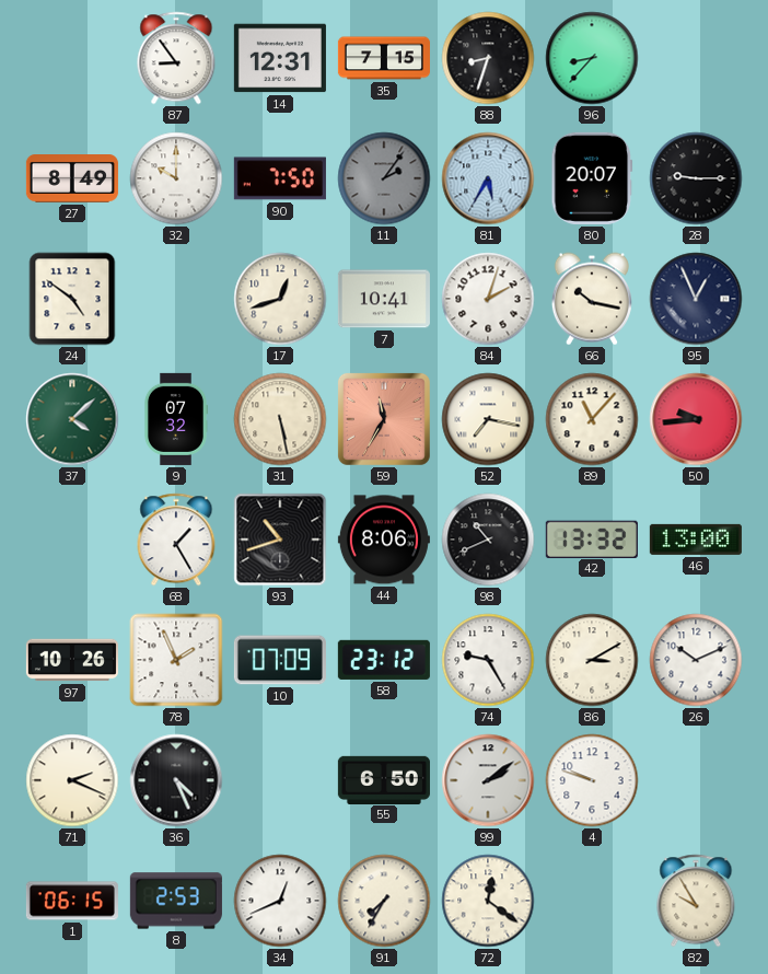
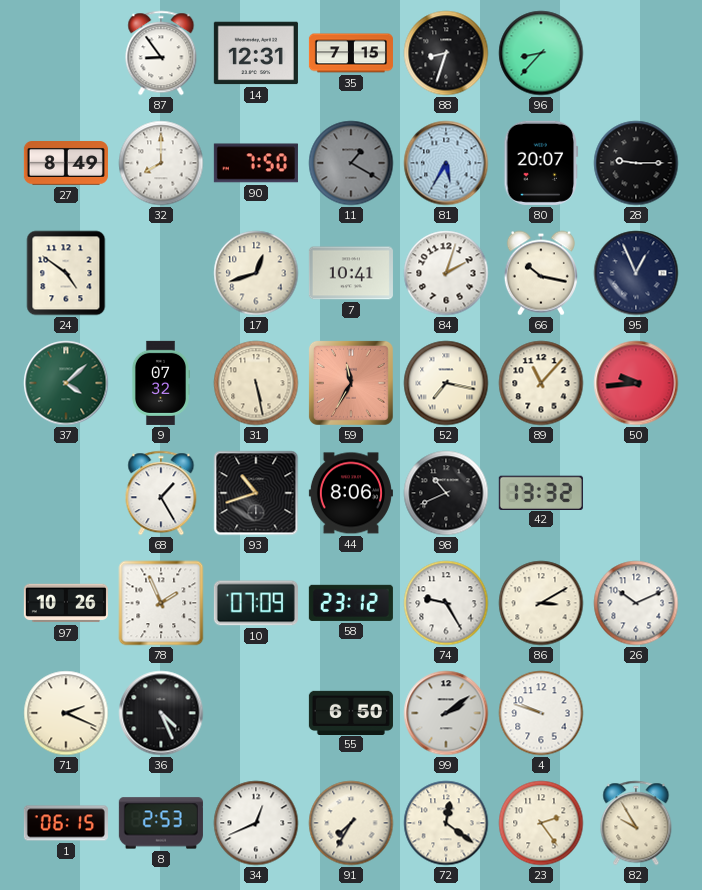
32: 10:00 -> 8:00
11: 2:06 -> 1:20
46: 13:00 -> none
23: none -> 2:24
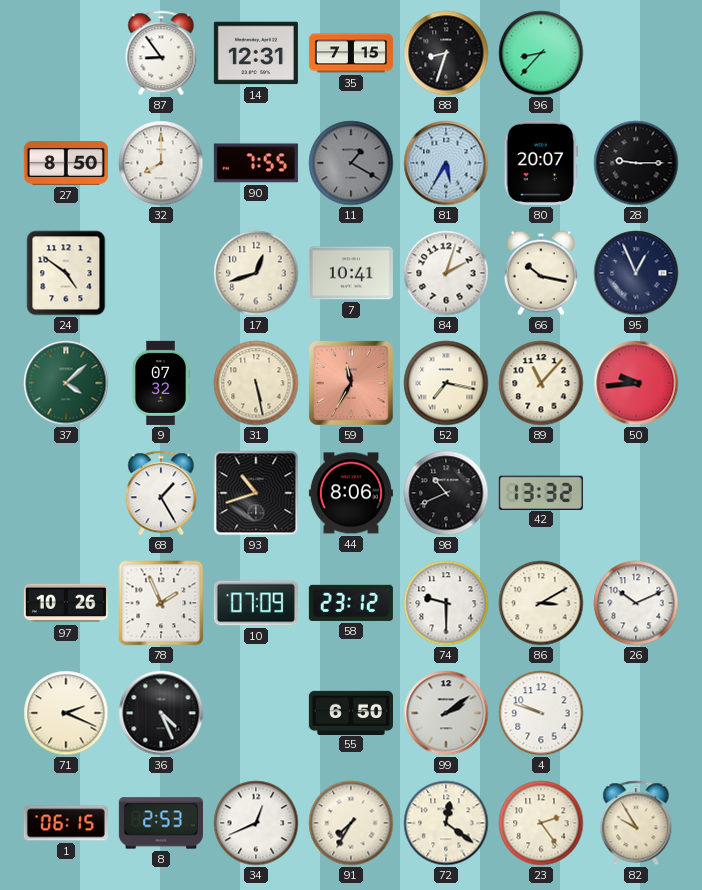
27: 8:49 -> 8:50
90: 7:50 -> 7:55
74: 9:25 -> 9:30
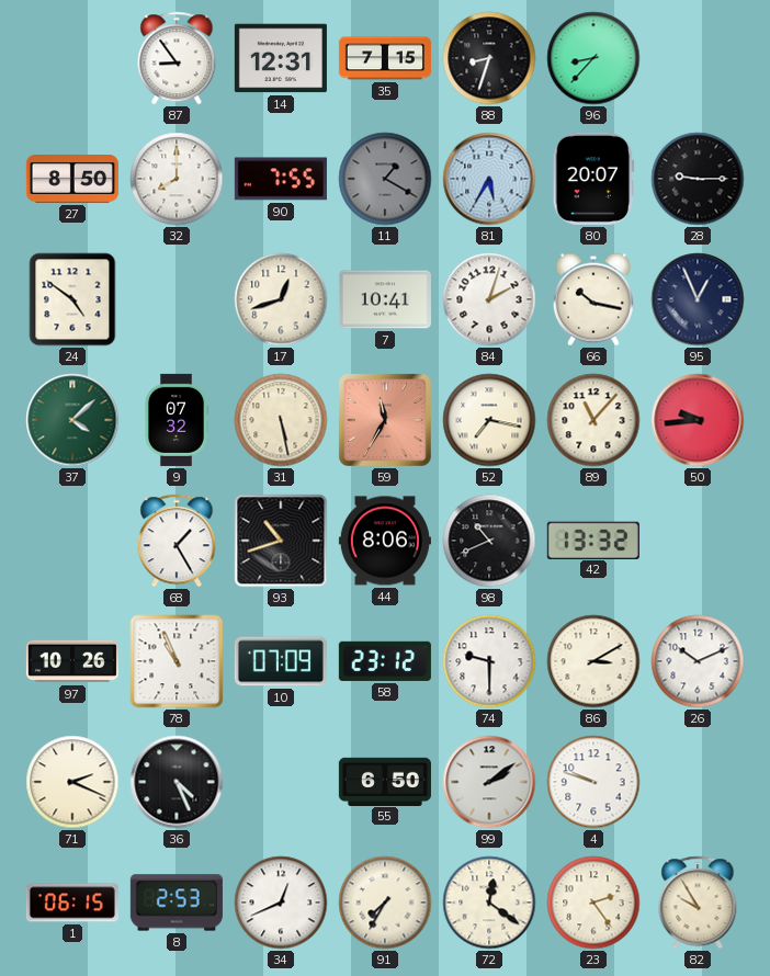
78: 1:56 -> 10:56
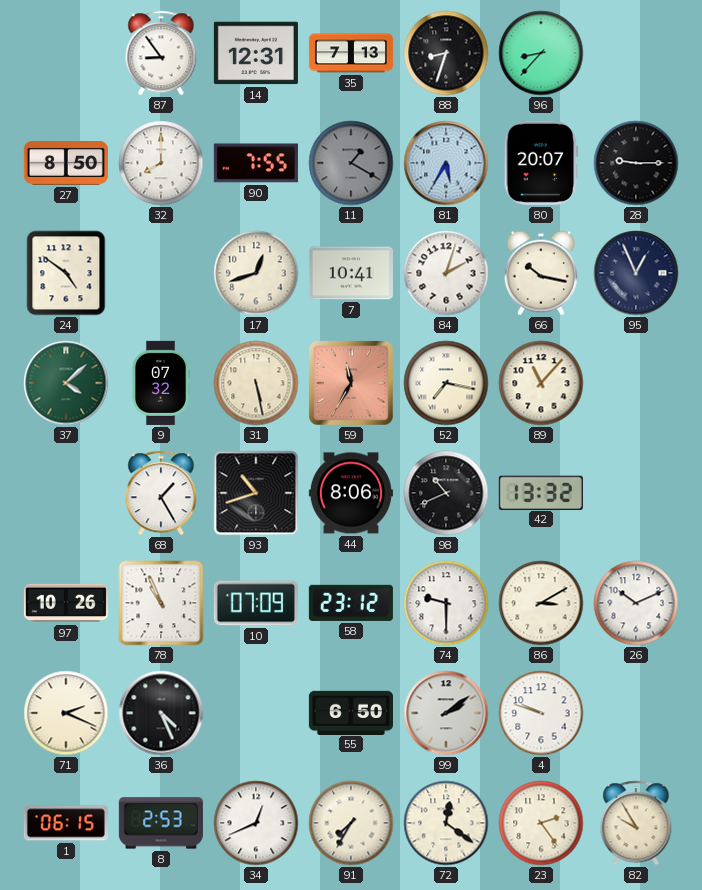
35: 7:15 -> 7:13
50: 9:44 -> none
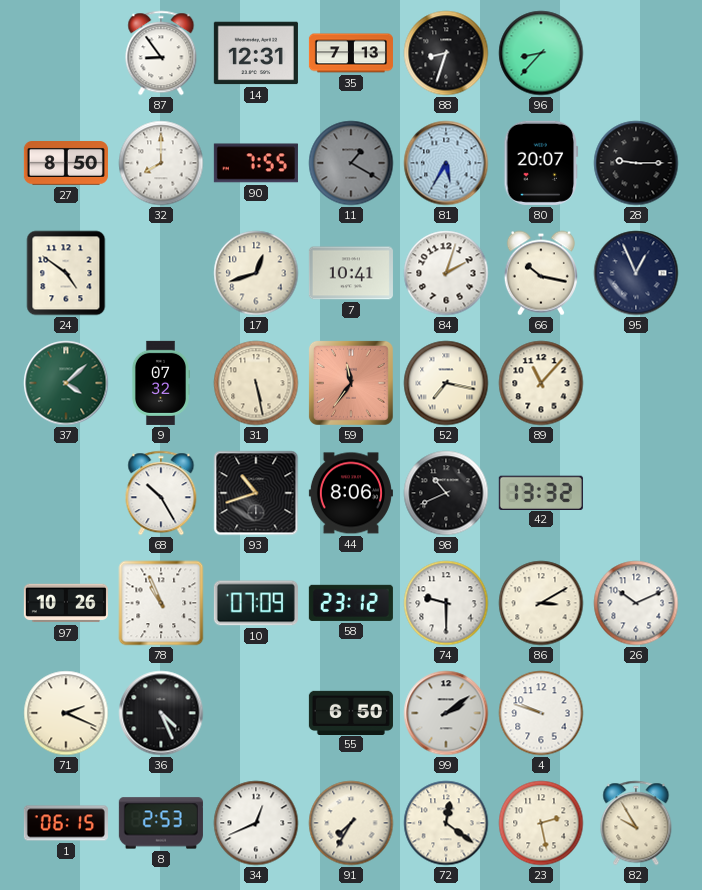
59: 11:35 -> 11:36
68: 1:25 -> 10:25
23: 2:24 -> 2:28
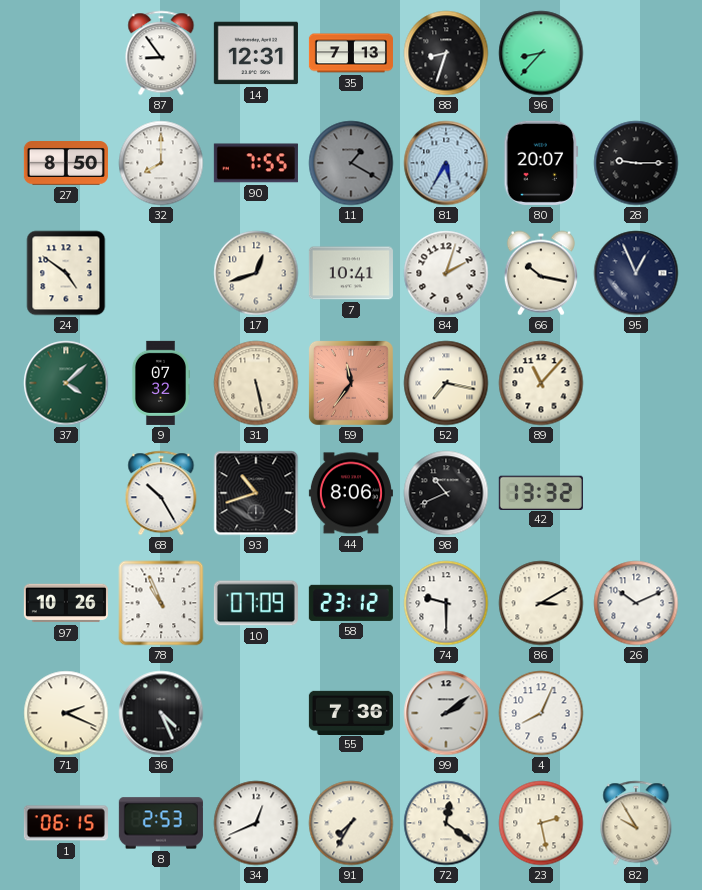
55: 6:50 -> 7:36
4: 9:48 -> 8:04
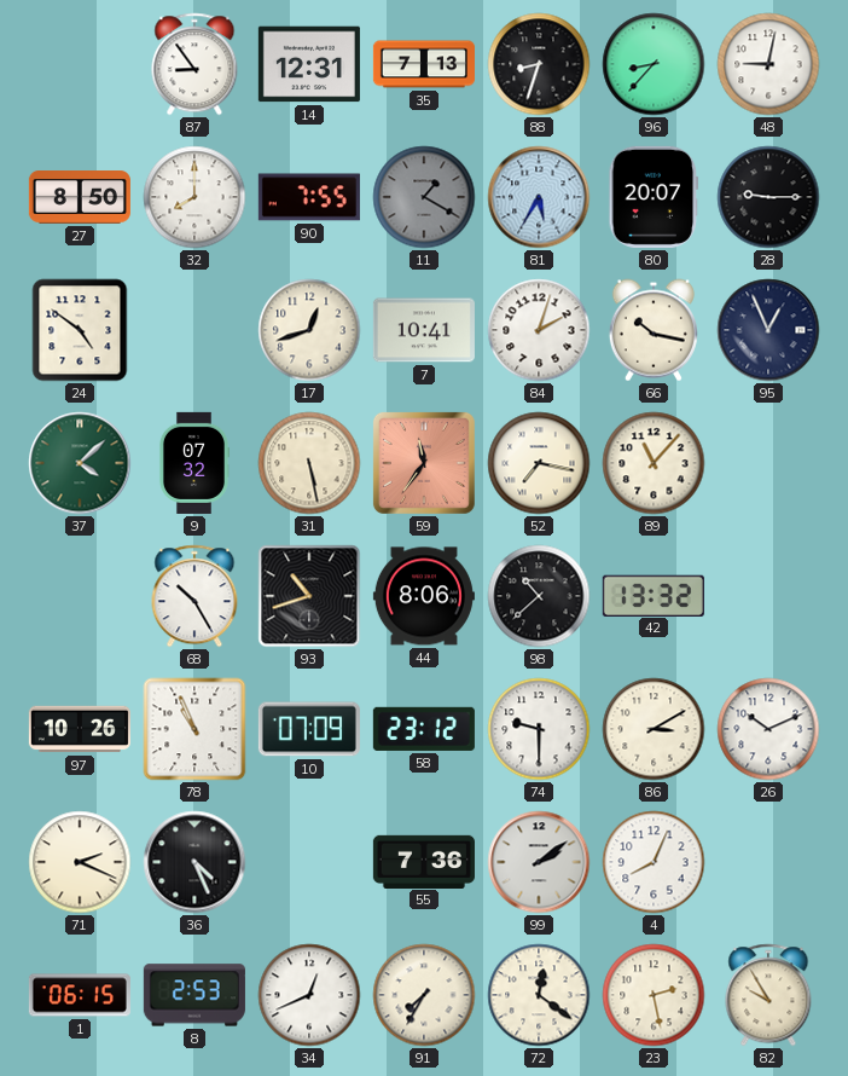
48: none -> 9:02
98: 10:41 -> 10:38
